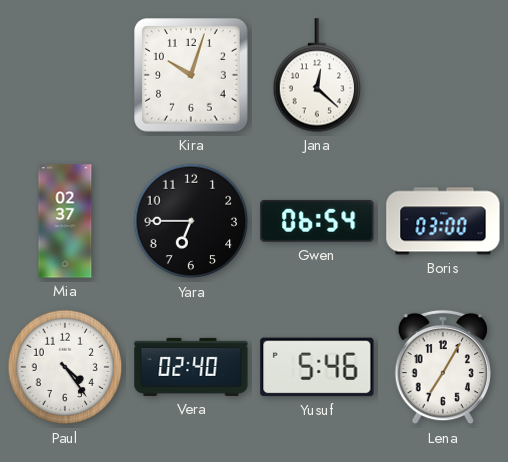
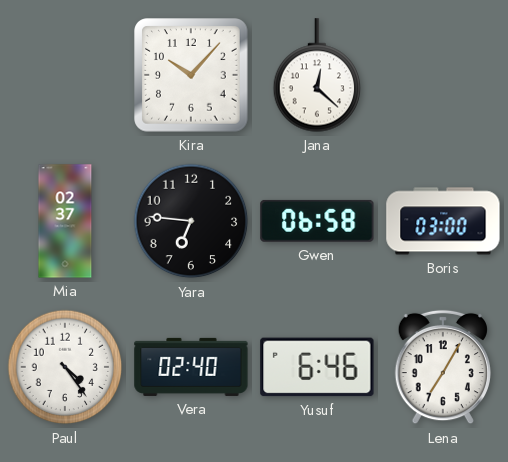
Kira: 10:03 -> 10:07
Yara: 6:45 -> 6:46
Gwen: 06:54 -> 06:58
Yusuf: 5:46 -> 6:46
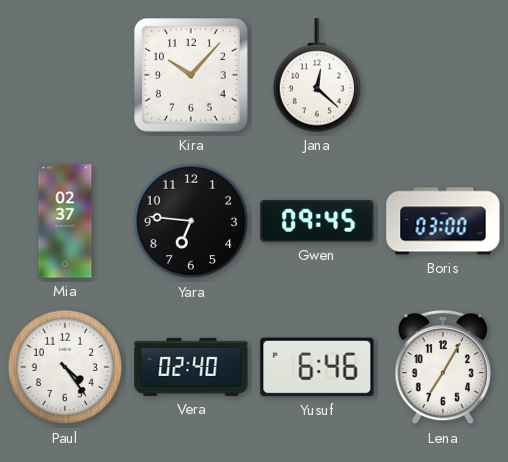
Gwen: 06:58 -> 09:45
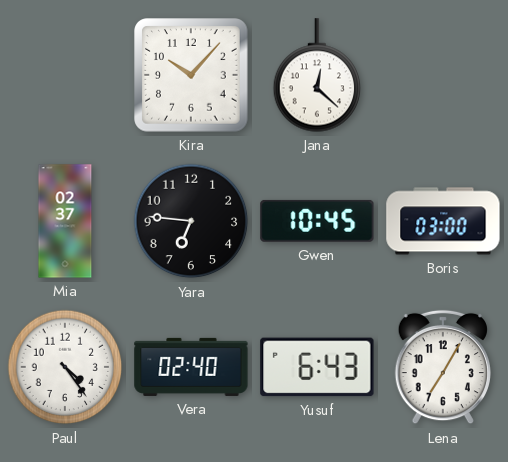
Gwen: 09:45 -> 10:45
Yusuf: 6:46 -> 6:43
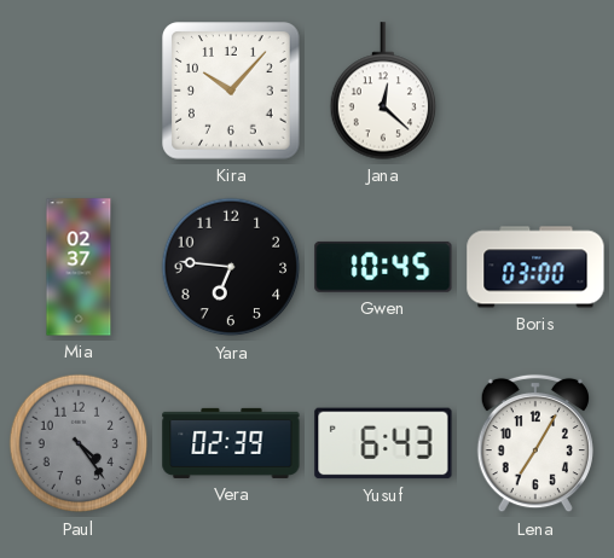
Paul dial: white -> grey
Vera: 02:40 -> 02:39
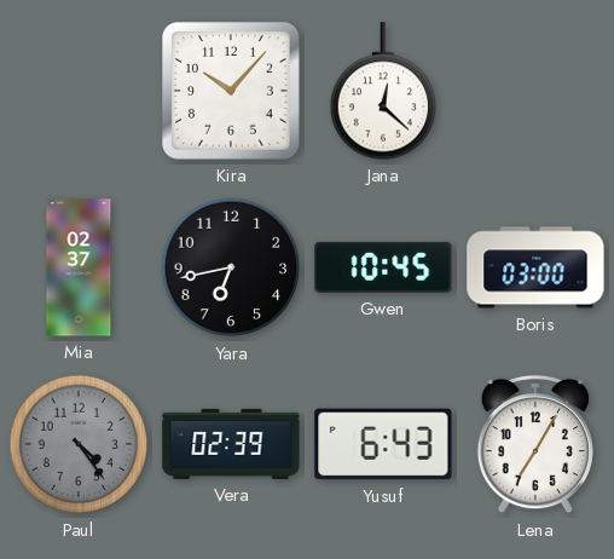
Yara: 6:46 -> 6:43
